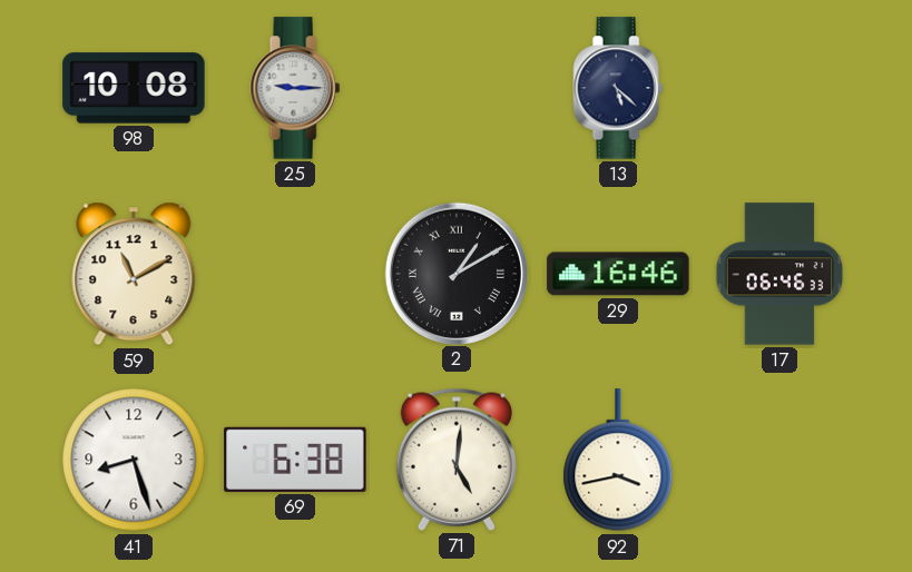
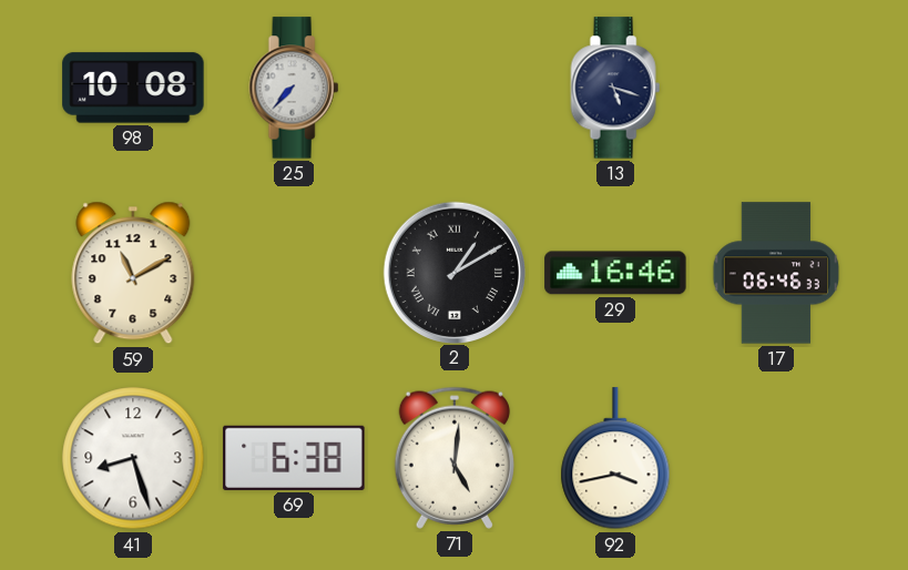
25: 9:15 -> 7:37
13: 5:22 -> 5:18
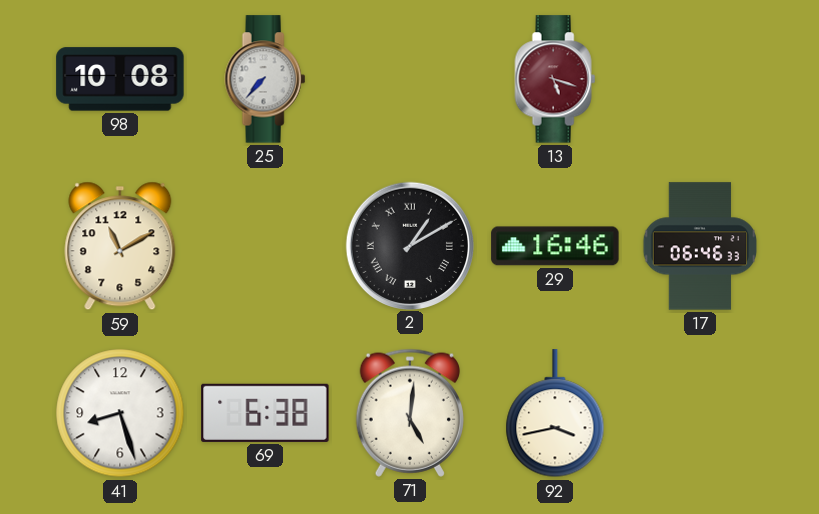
13 dial: navy -> burgundy
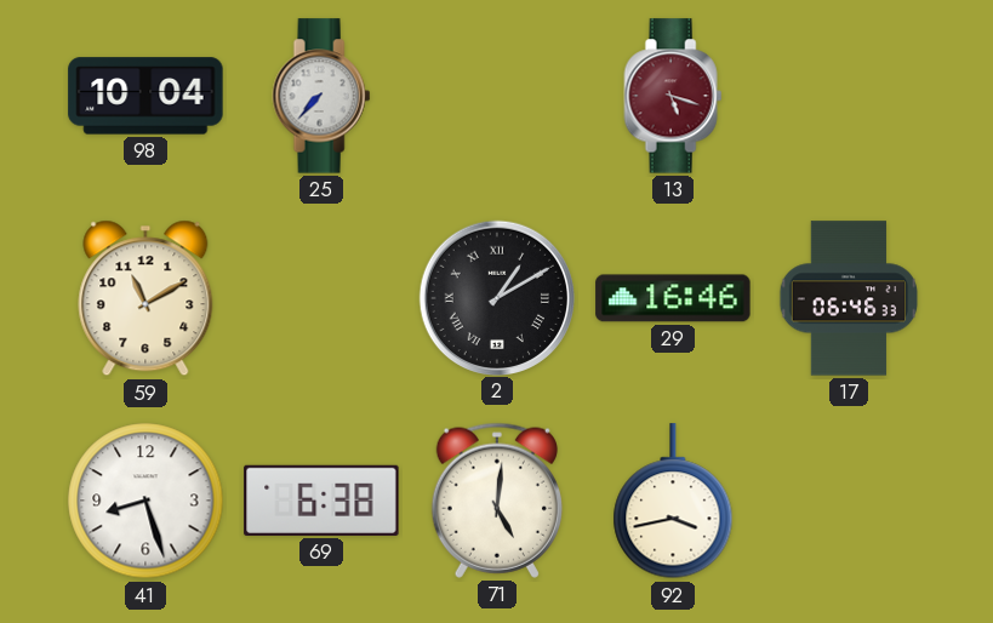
98: 10:08 -> 10:04
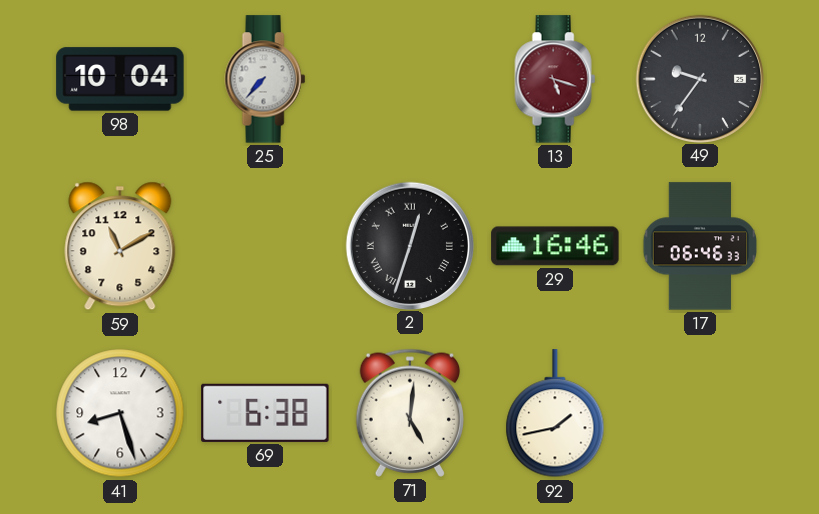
49: none -> 9:36
2: 1:10 -> 12:33
92: 3:43 -> 1:43
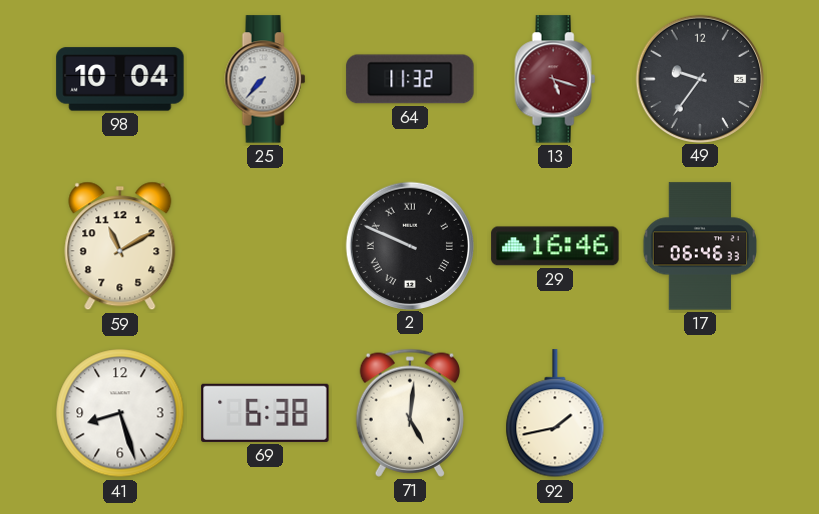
64: none -> 11:32
2: 12:33 -> 9:49
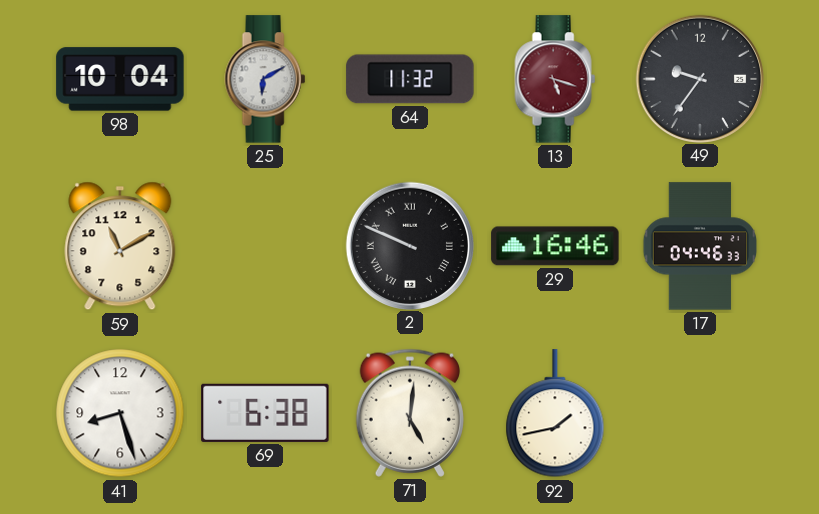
25: 7:37 -> 6:10
17: 06:46 -> 04:46
